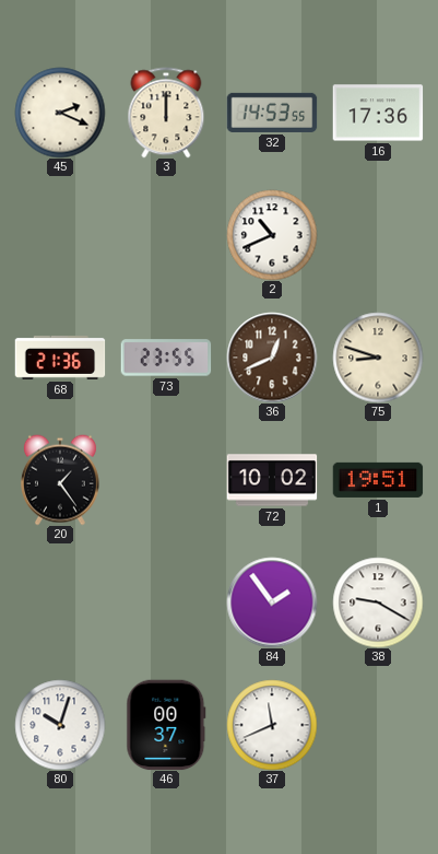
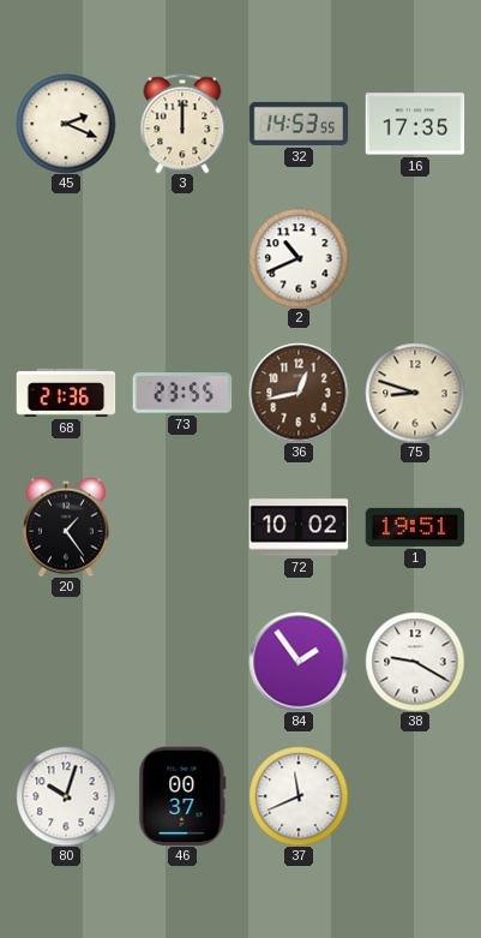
16: 17:36 -> 17:35
36: 12:41 -> 12:43
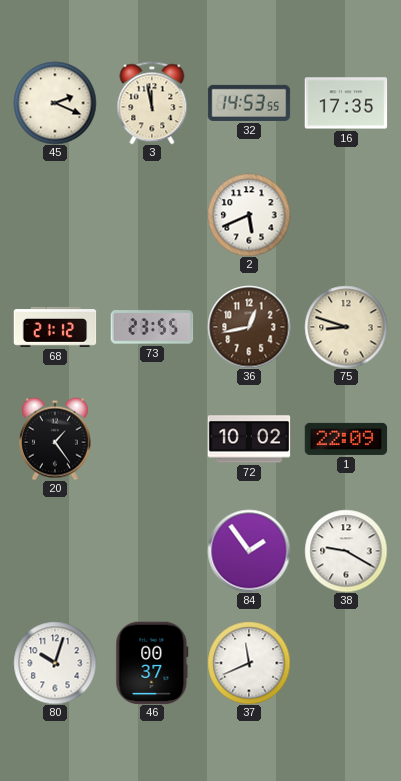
3: 12:00 -> 11:58
2: 10:41 -> 5:41
68: 21:36 -> 21:12
1: 19:51 -> 22:09
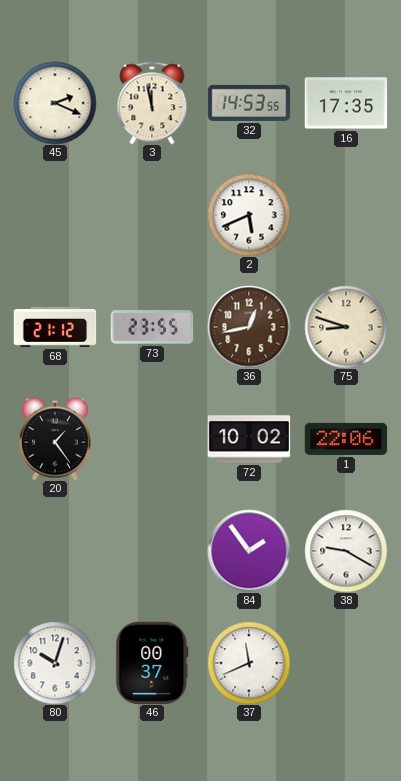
1: 22:09 -> 22:06
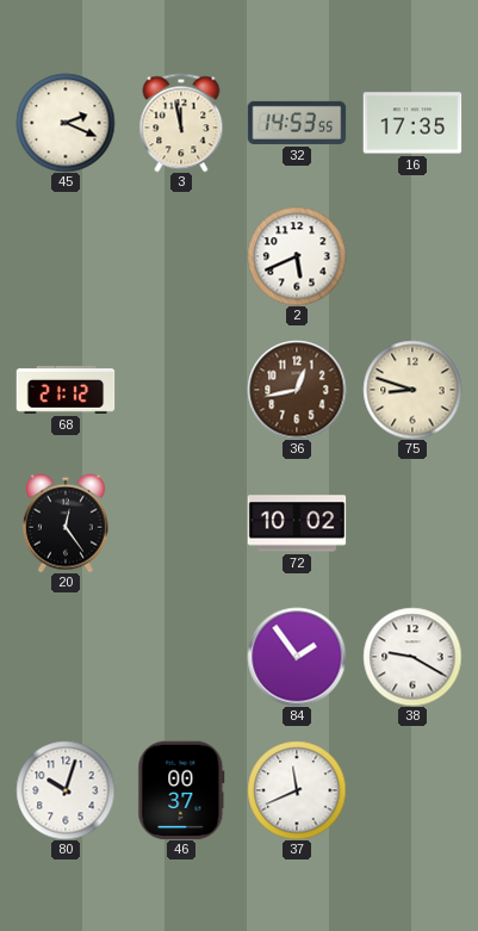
73: 23:55 -> none
20: 1:24 -> 12:24
1: 22:06 -> none
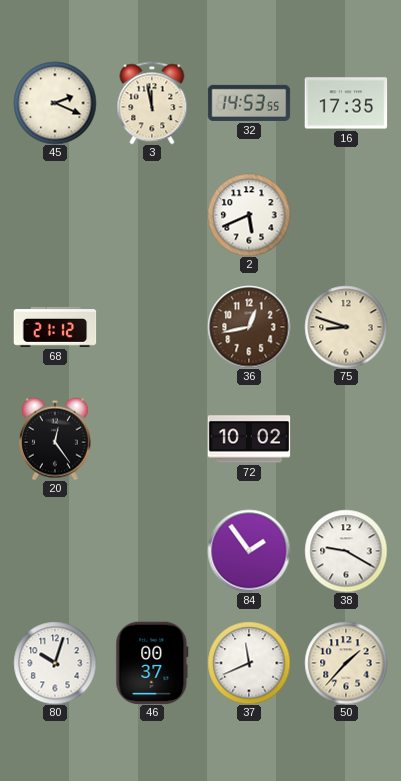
50: none -> 1:37
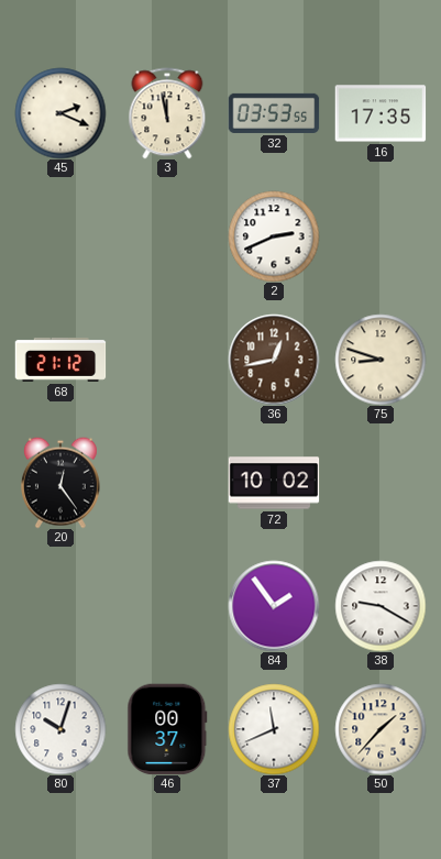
32: 14:53 -> 03:53
2: 5:41 -> 2:41
